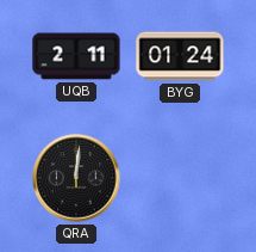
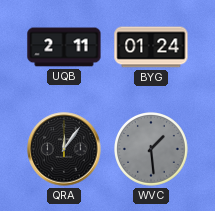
QRA: 12:01 -> 12:06
WVC: none -> 1:29
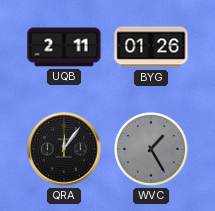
BYG: 01:24 -> 01:26
WVC: 1:29 -> 1:25
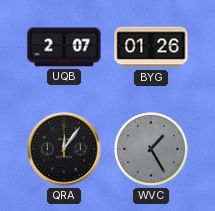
UQB: 2:11 -> 2:07
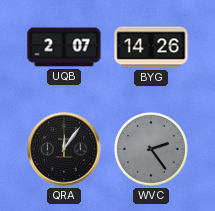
BYG: 01:26 -> 14:26
WVC: 1:25 -> 2:24
